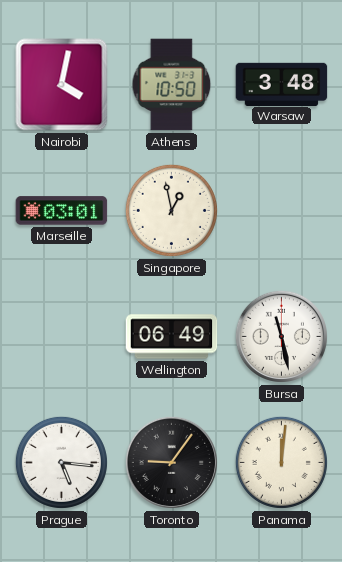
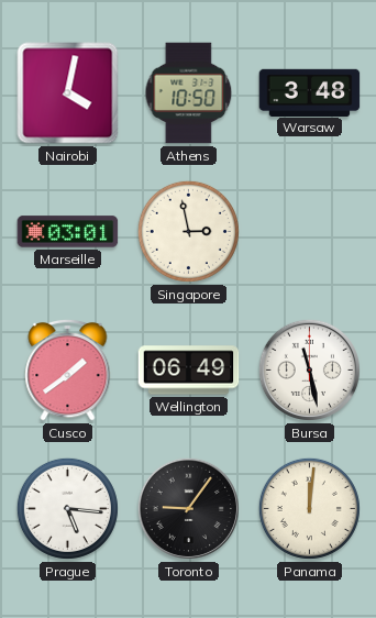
Singapore: 12:58 -> 2:58
Cusco: none -> 1:39
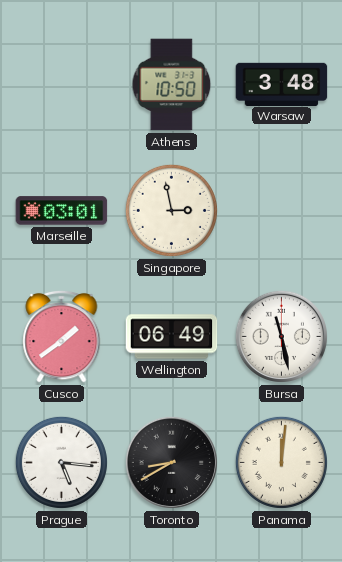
Nairobi: 4:02 -> none
Toronto: 9:06 -> 8:40
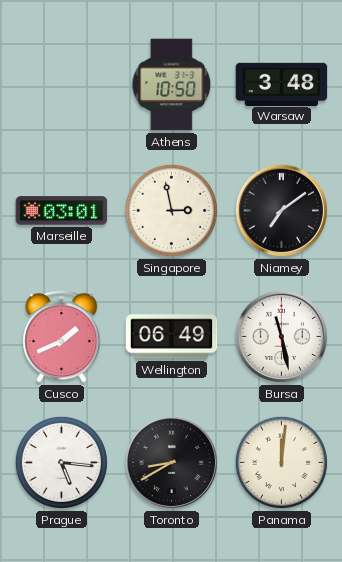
Niamey: none -> 7:09
Cusco: 1:39 -> 1:41
